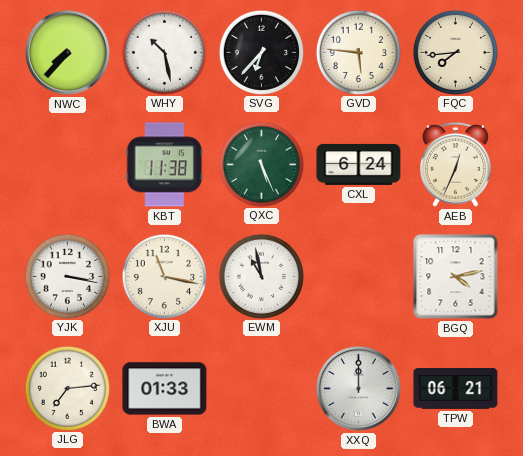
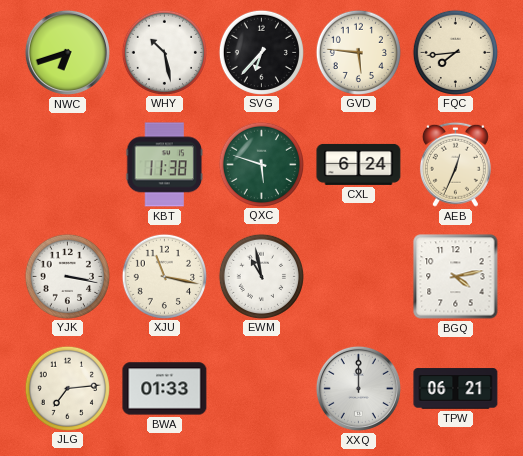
NWC: 7:37 -> 6:42
QXC: 5:26 -> 5:48
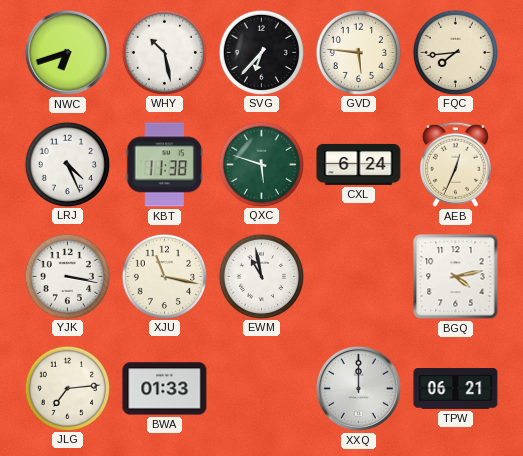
LRJ: none -> 4:26
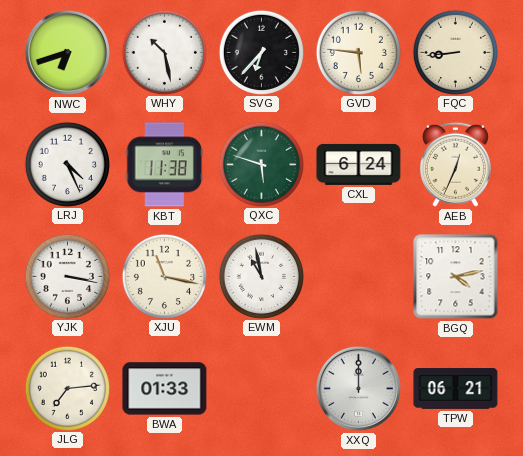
FQC: 7:44 -> 8:44
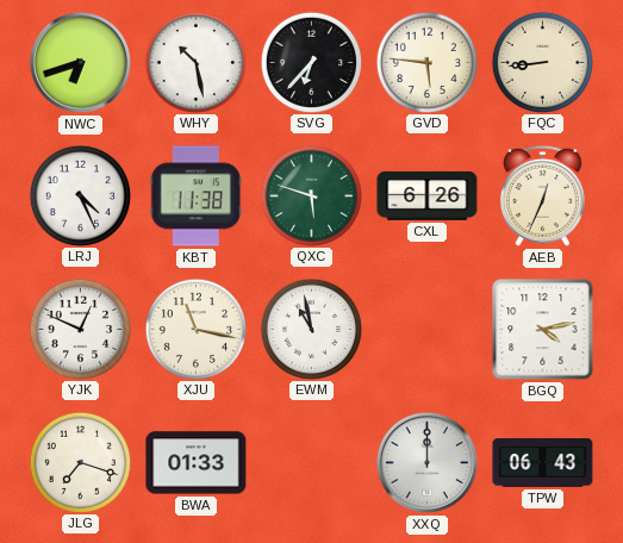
CXL: 6:24 -> 6:26
YJK: 3:17 -> 12:49
JLG: 7:14 -> 7:18
TPW: 06:21 -> 06:43
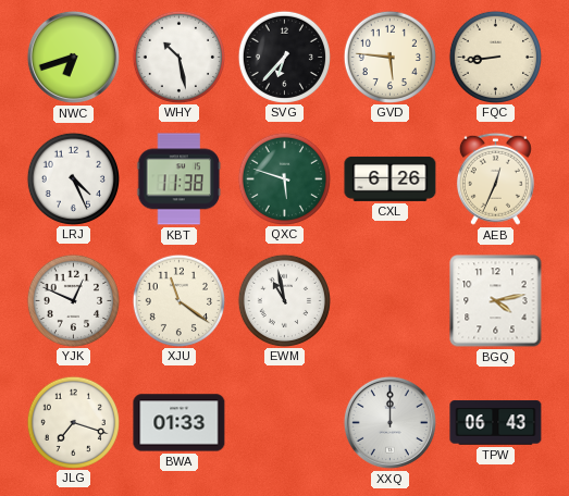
XJU: 11:17 -> 11:21
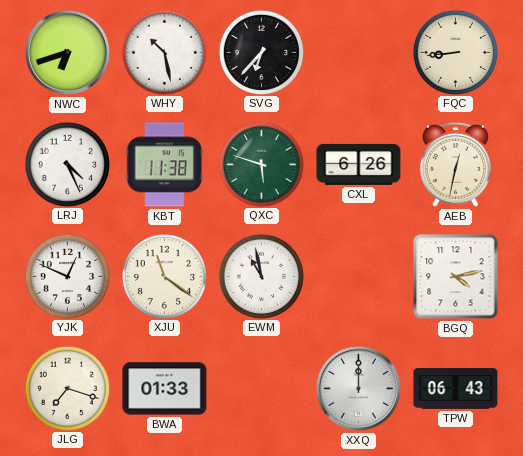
GVD: 5:46 -> none
AEB: 12:34 -> 12:32
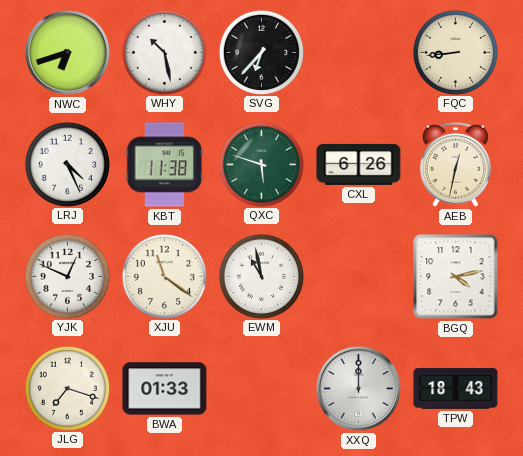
TPW: 06:43 -> 18:43
